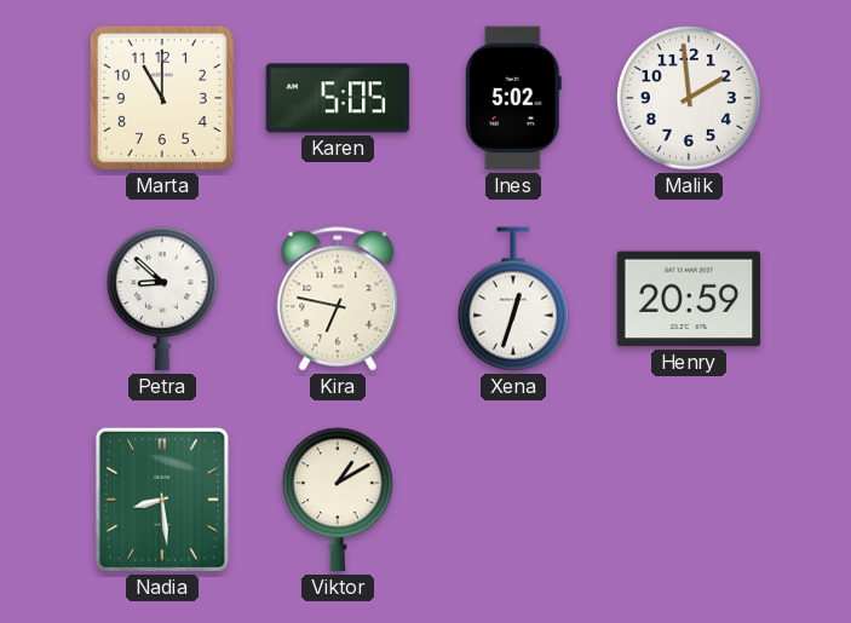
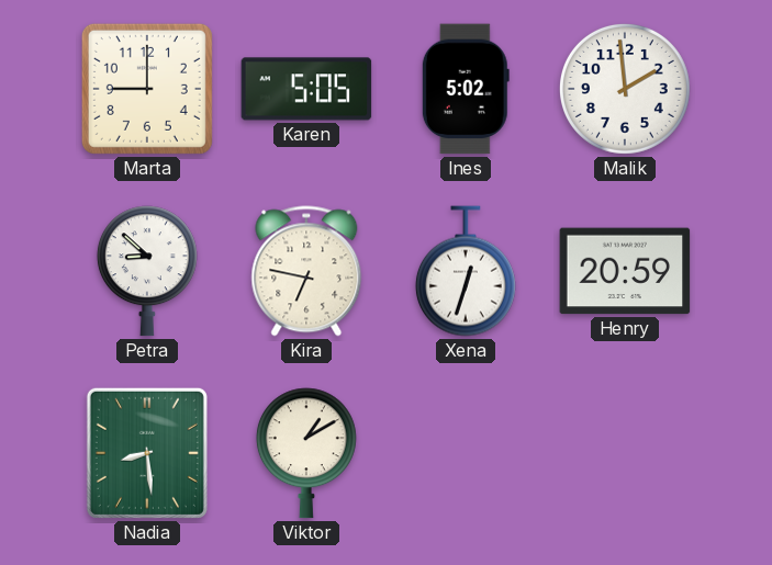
Marta: 11:00 -> 9:00
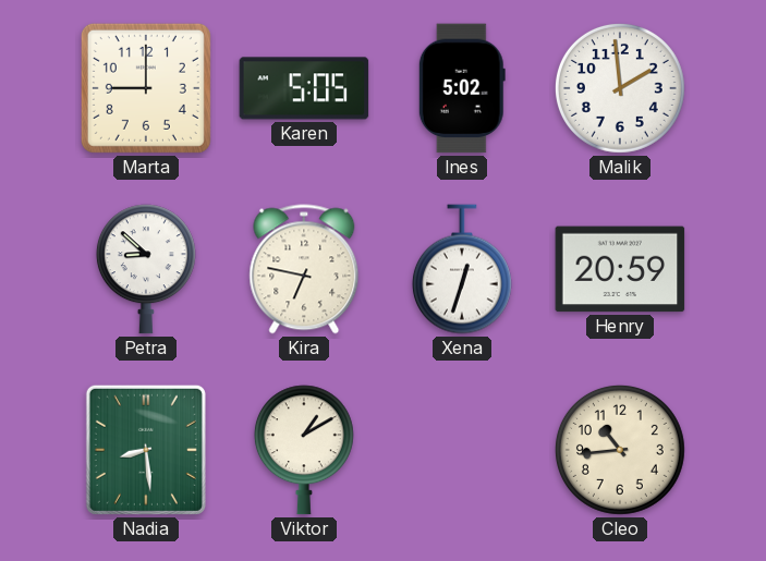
Cleo: none -> 10:44
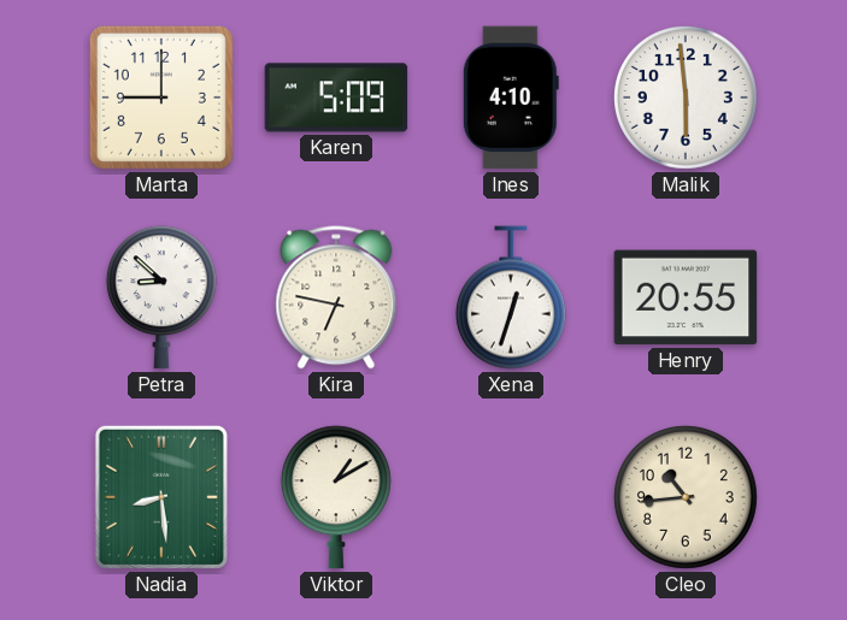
Karen: 5:05 -> 5:09
Ines: 5:02 -> 4:10
Malik: 1:59 -> 5:59
Henry: 20:59 -> 20:55
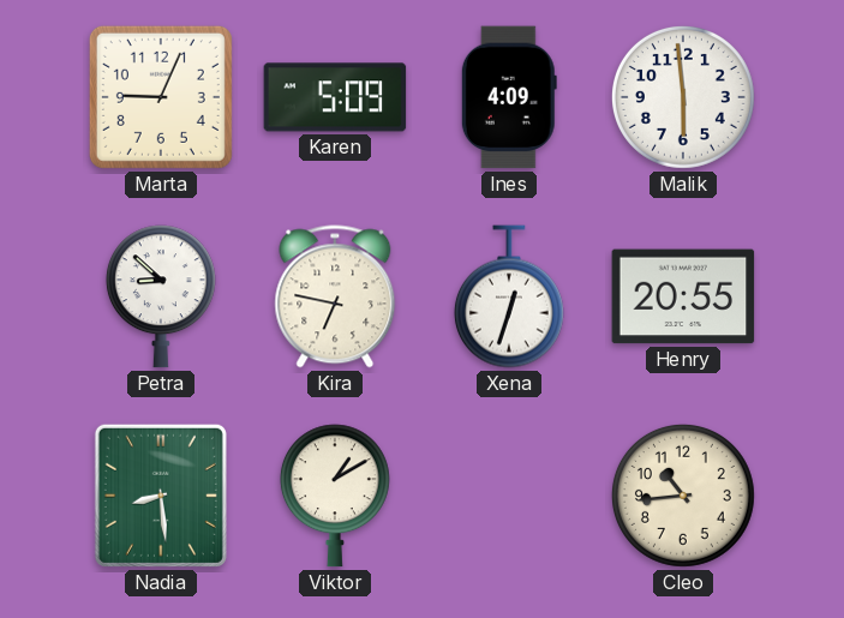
Marta: 9:00 -> 9:04
Ines: 4:10 -> 4:09
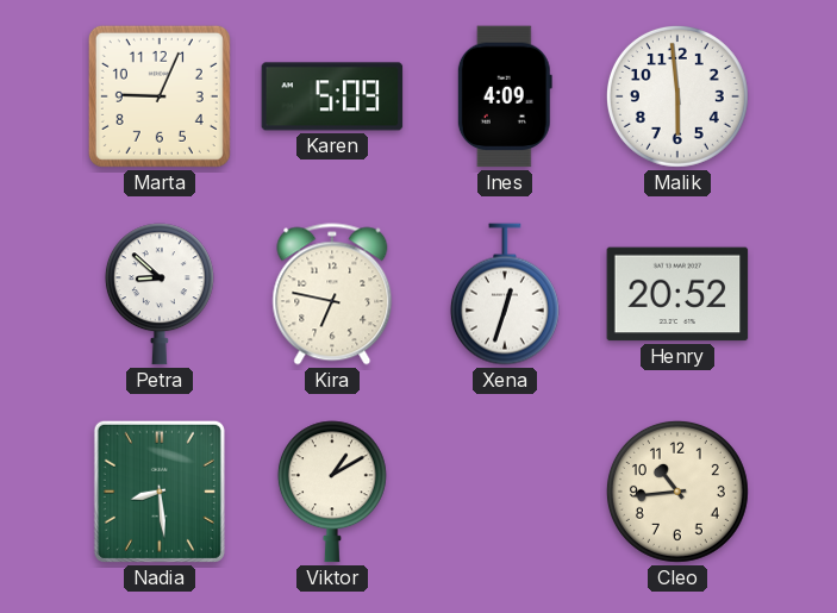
Henry: 20:55 -> 20:52
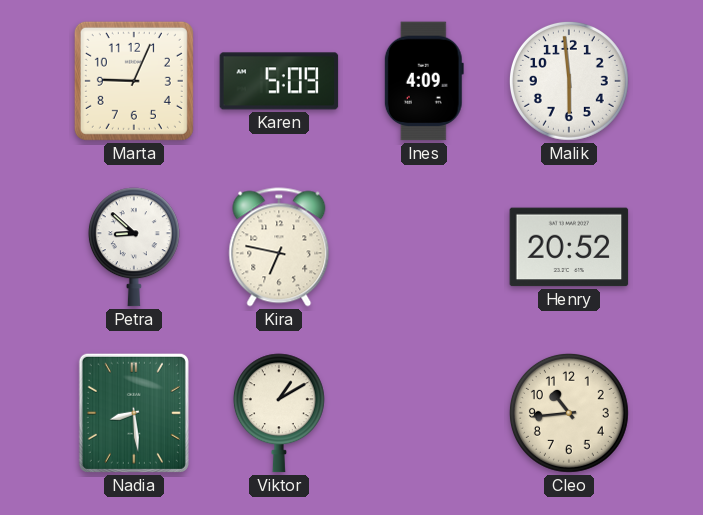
Xena: 12:33 -> none
